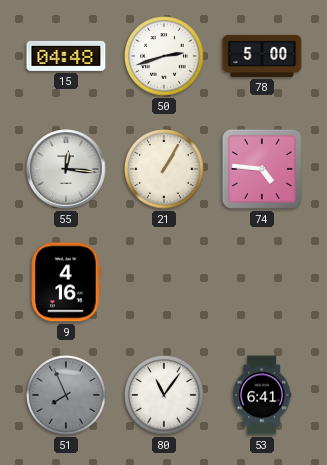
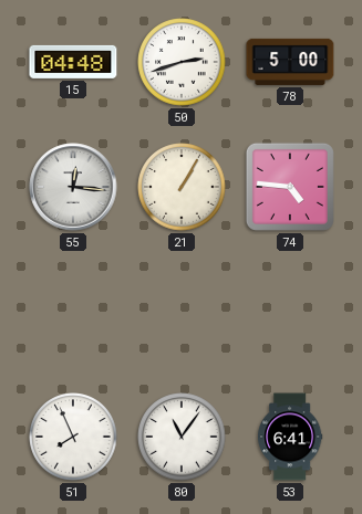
9: 4:16 -> none
51 dial: grey -> white
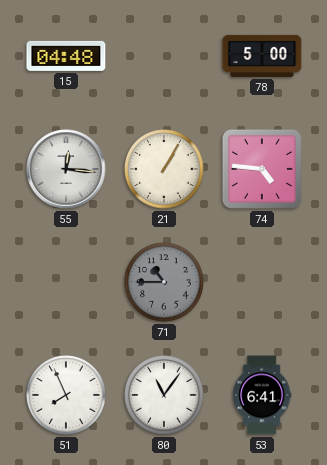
50: 2:42 -> none
71: none -> 10:45
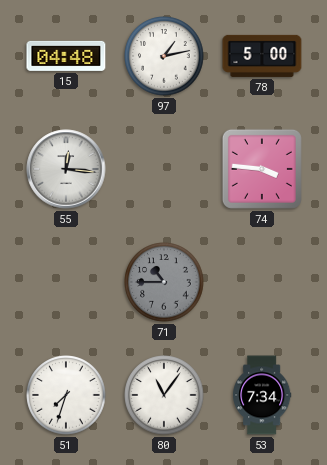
97: none -> 1:13
21: 1:05 -> none
74: 4:46 -> 3:46
51: 7:56 -> 7:33
53: 6:41 -> 7:34
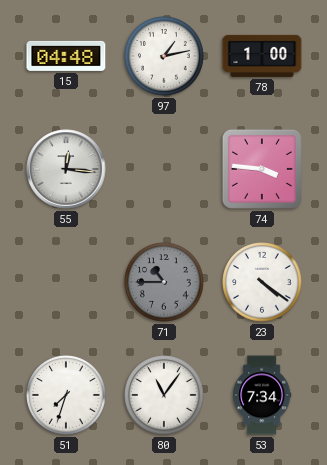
78: 5:00 -> 1:00
23: none -> 4:21
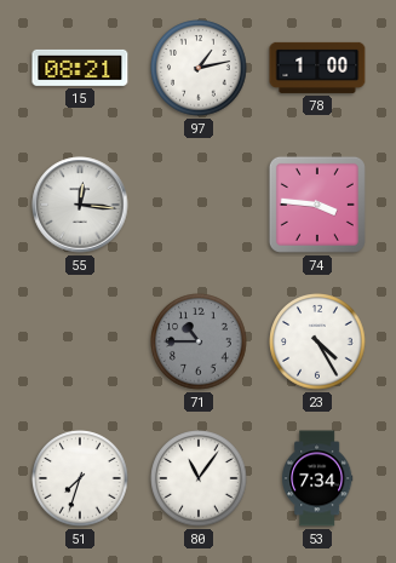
15: 04:48 -> 08:21
23: 4:21 -> 4:25
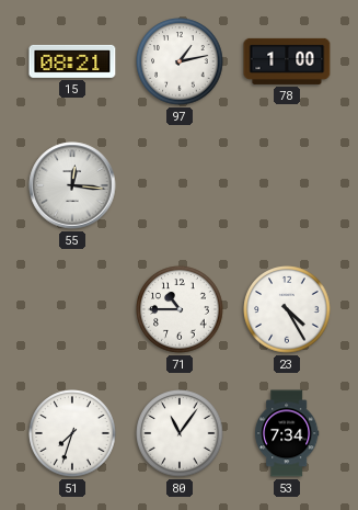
74: 3:46 -> none
71 dial: grey -> white
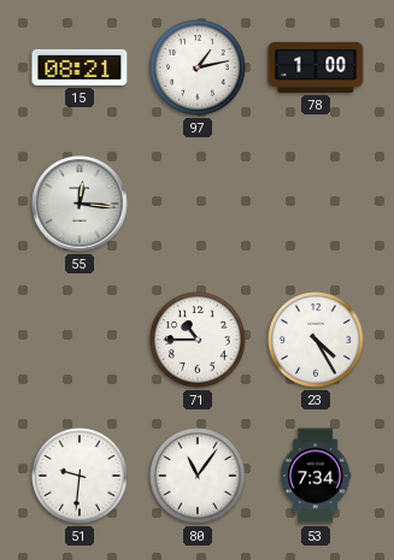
51: 7:33 -> 9:31
